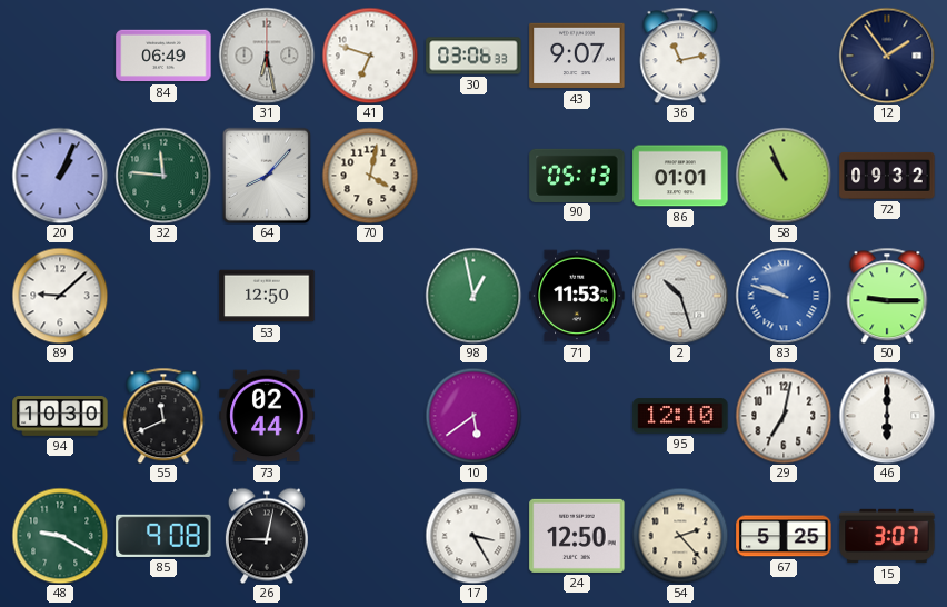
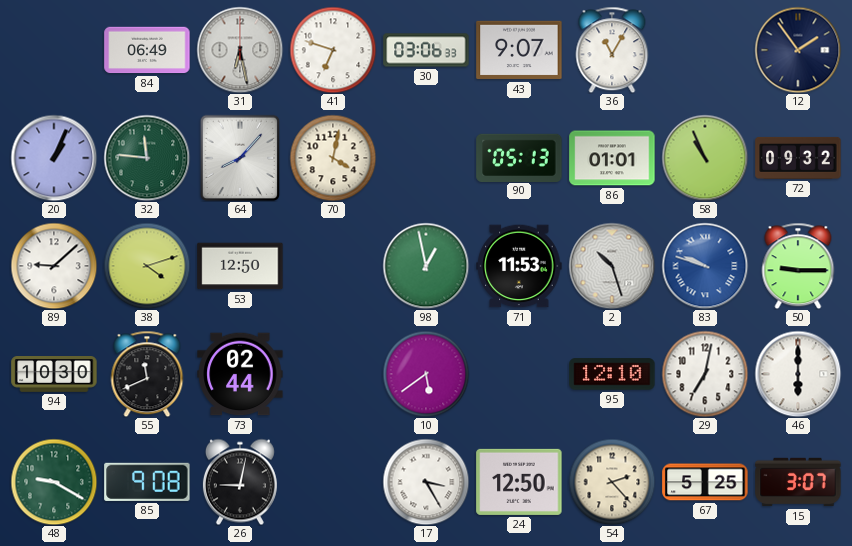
36: 11:13 -> 11:05
38: none -> 4:12
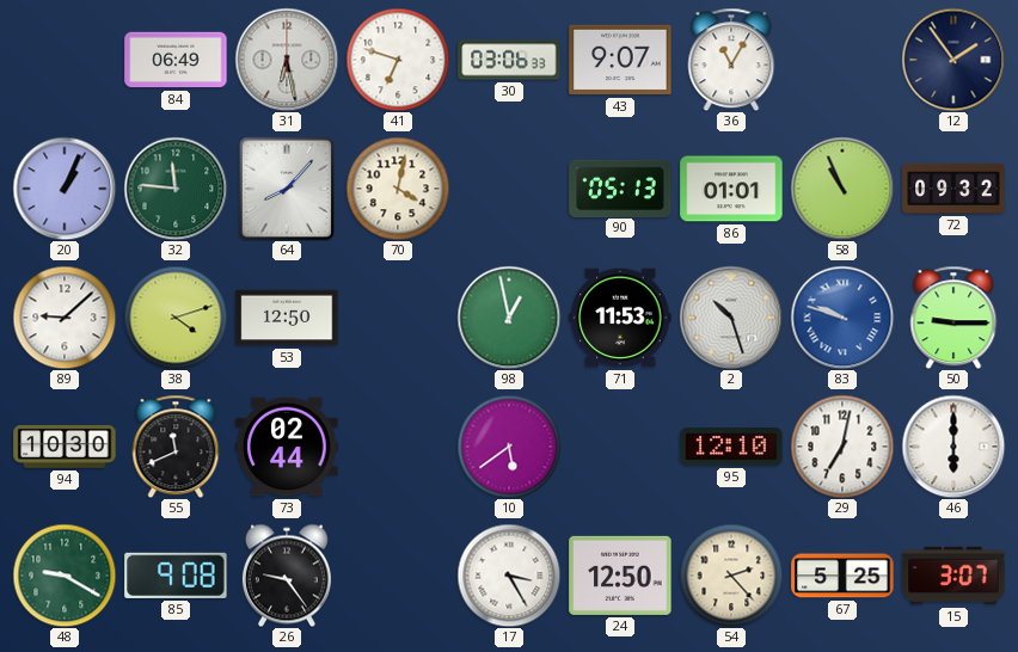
26: 9:02 -> 9:24
